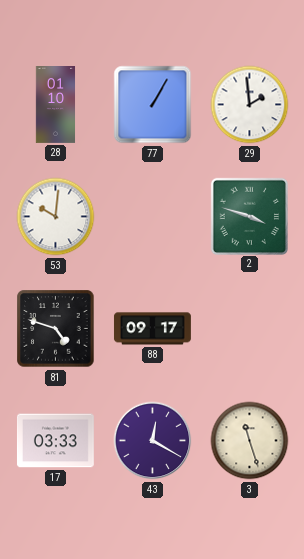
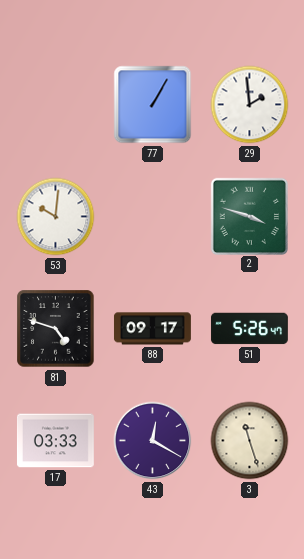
28: 01:10 -> none
51: none -> 5:26
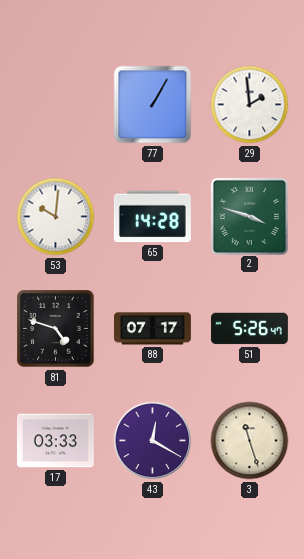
65: none -> 14:28
88: 09:17 -> 07:17
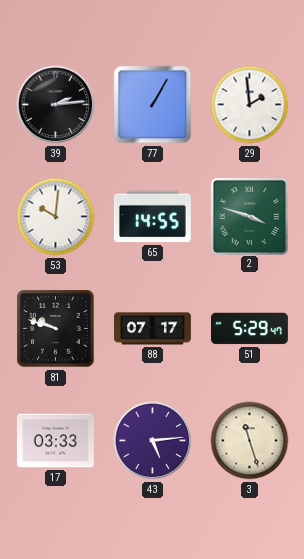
39: none -> 2:14
65: 14:28 -> 14:55
81: 4:48 -> 9:48
51: 5:26 -> 5:29
43: 12:20 -> 5:14
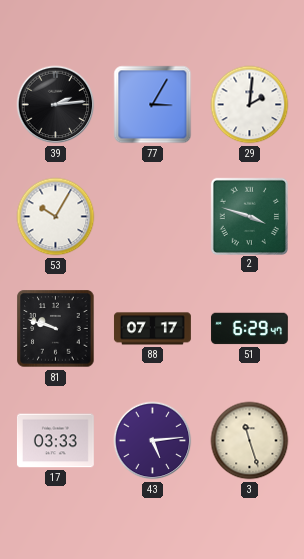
77: 1:05 -> 3:05
29: 1:59 -> 2:01
53: 10:01 -> 10:05
65: 14:55 -> none
51: 5:29 -> 6:29
